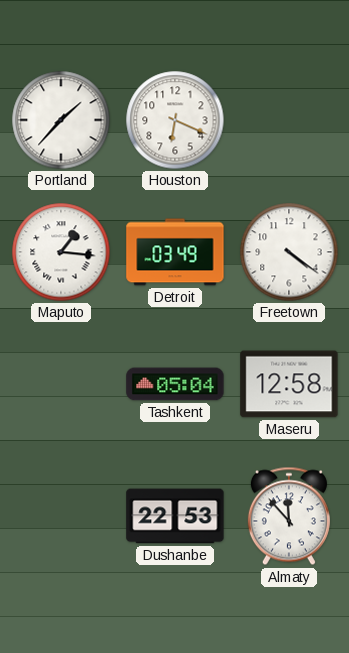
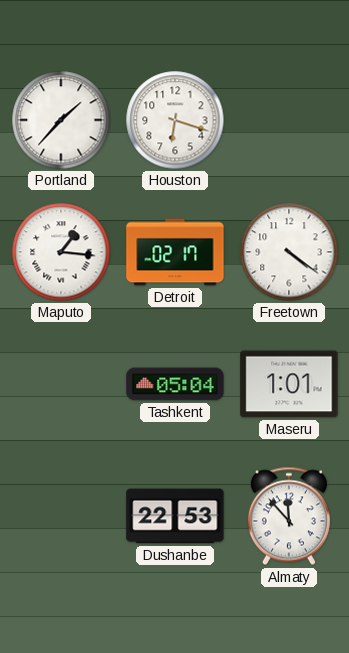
Houston: 6:19 -> 6:18
Detroit: 03:49 -> 02:17
Maseru: 12:58 -> 1:01
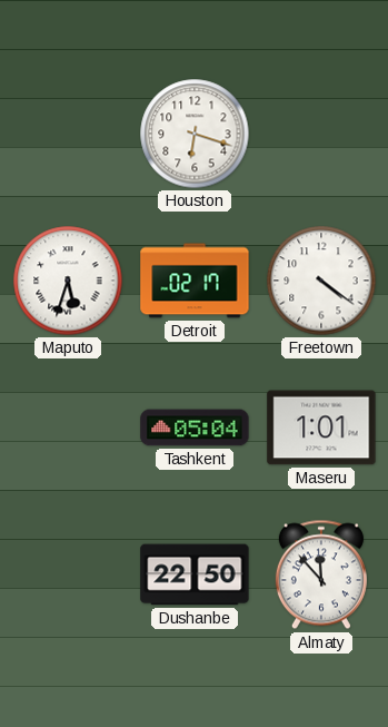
Portland: 1:37 -> none
Maputo: 1:16 -> 5:33
Dushanbe: 22:53 -> 22:50
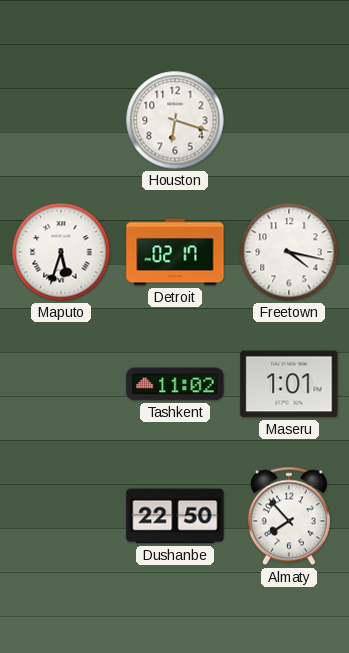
Freetown: 4:21 -> 4:17
Tashkent: 05:04 -> 11:02
Almaty: 11:53 -> 7:53
